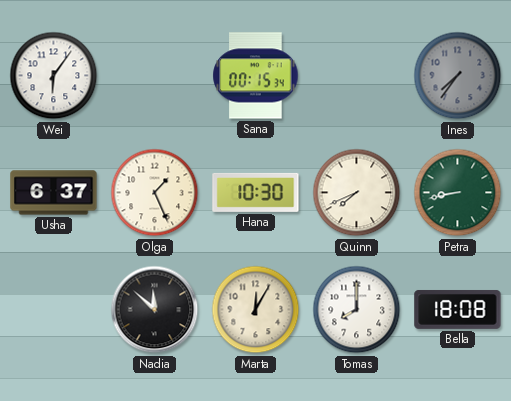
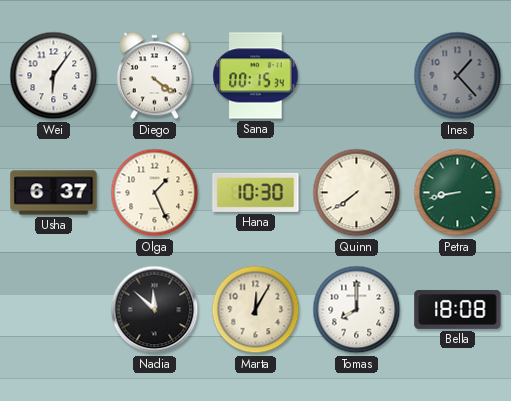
Diego: none -> 4:21
Ines: 7:36 -> 1:23
Quinn: 7:41 -> 7:39
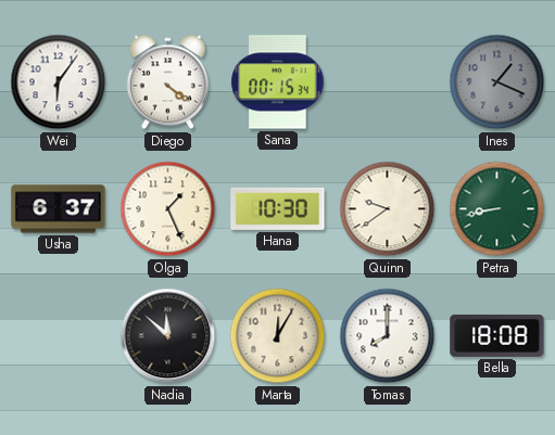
Ines: 1:23 -> 1:19
Quinn: 7:39 -> 9:39
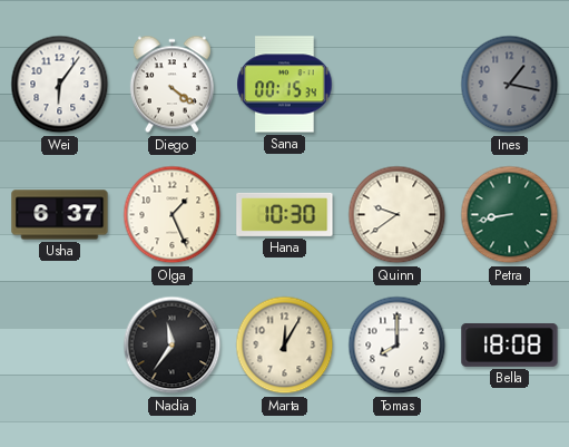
Ines: 1:19 -> 1:17
Nadia: 11:52 -> 11:36
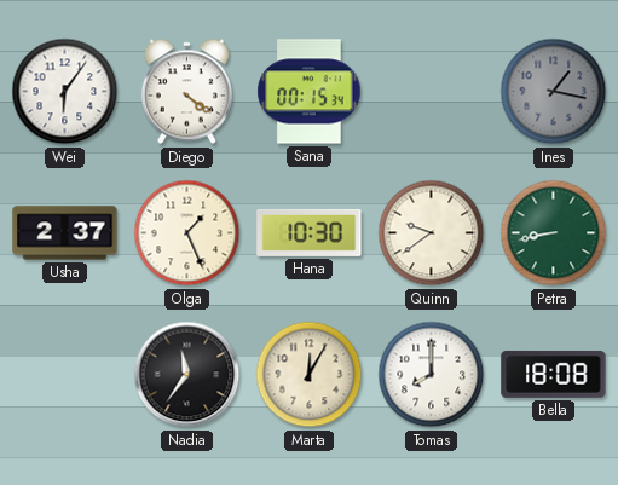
Usha: 6:37 -> 2:37
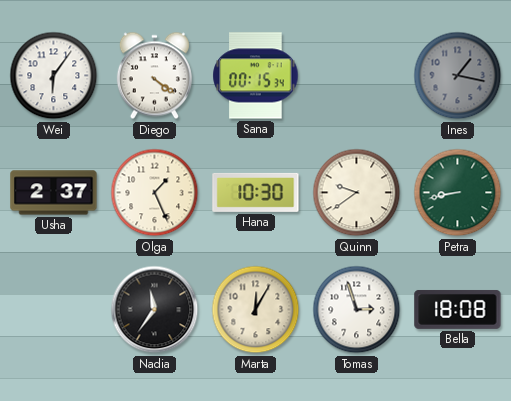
Tomas: 8:00 -> 2:57
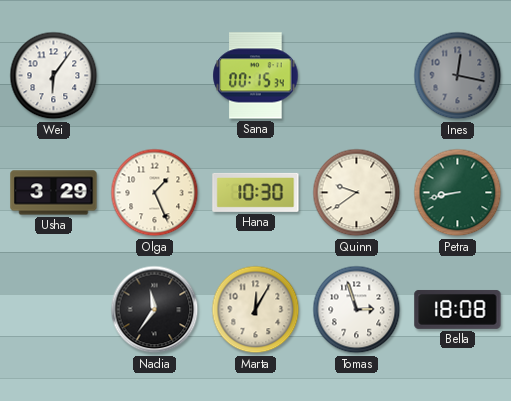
Diego: 4:21 -> none
Ines: 1:17 -> 12:17
Usha: 2:37 -> 3:29
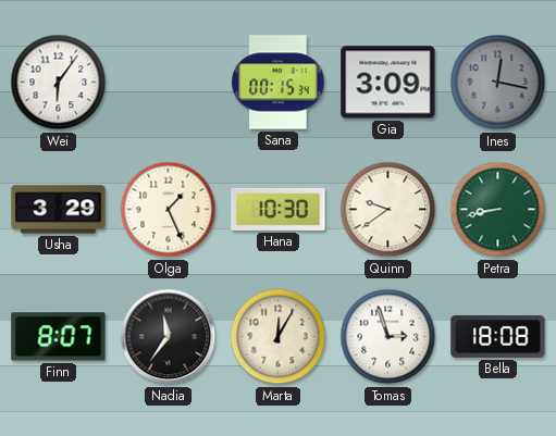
Gia: none -> 3:09
Finn: none -> 8:07
